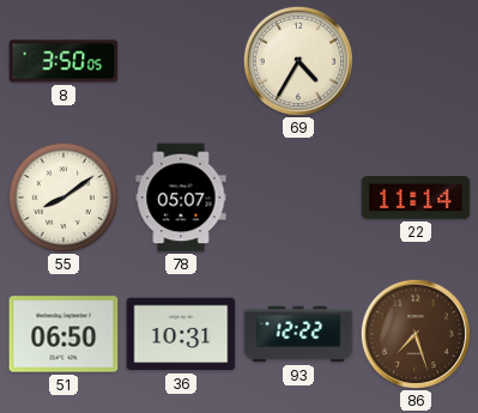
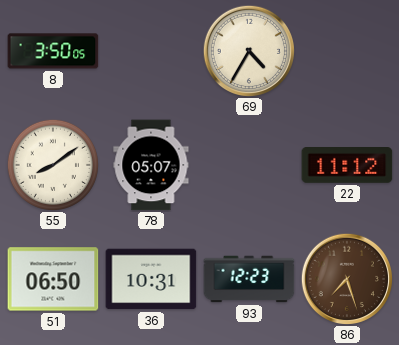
22: 11:14 -> 11:12
93: 12:22 -> 12:23
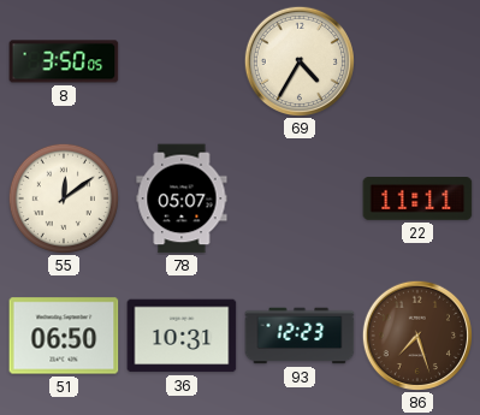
55: 8:09 -> 12:09
22: 11:12 -> 11:11
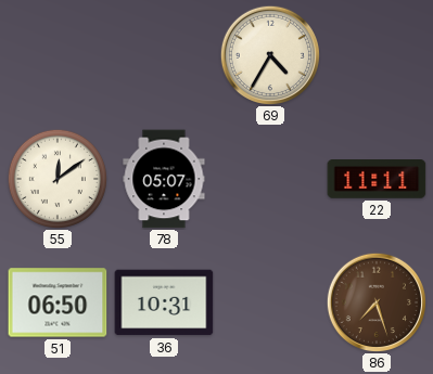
8: 3:50 -> none
93: 12:23 -> none
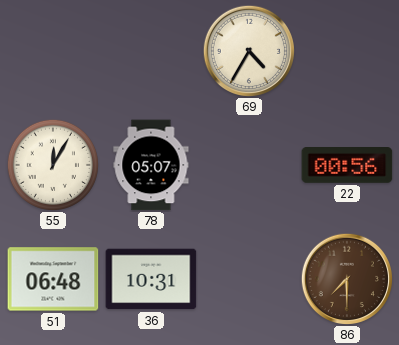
55: 12:09 -> 12:05
22: 11:11 -> 00:56
51: 06:50 -> 06:48
86: 7:27 -> 7:30
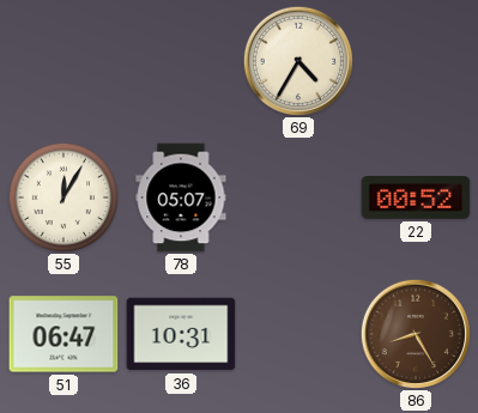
22: 00:56 -> 00:52
51: 06:48 -> 06:47
86: 7:30 -> 8:25
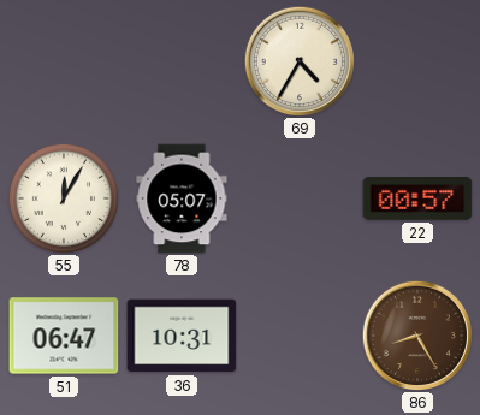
22: 00:52 -> 00:57
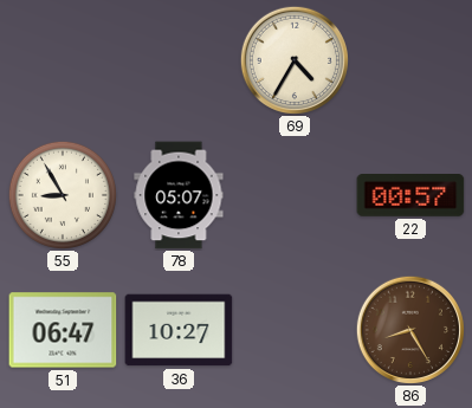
55: 12:05 -> 8:55
36: 10:31 -> 10:27
